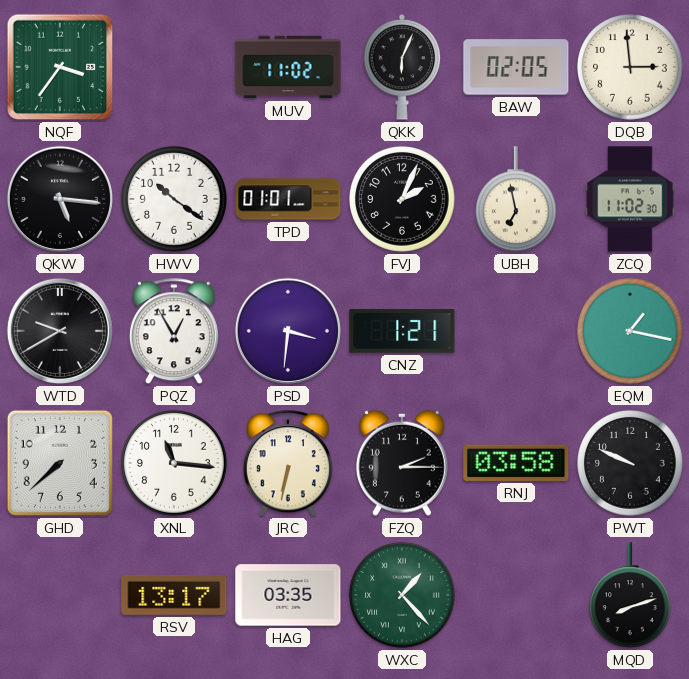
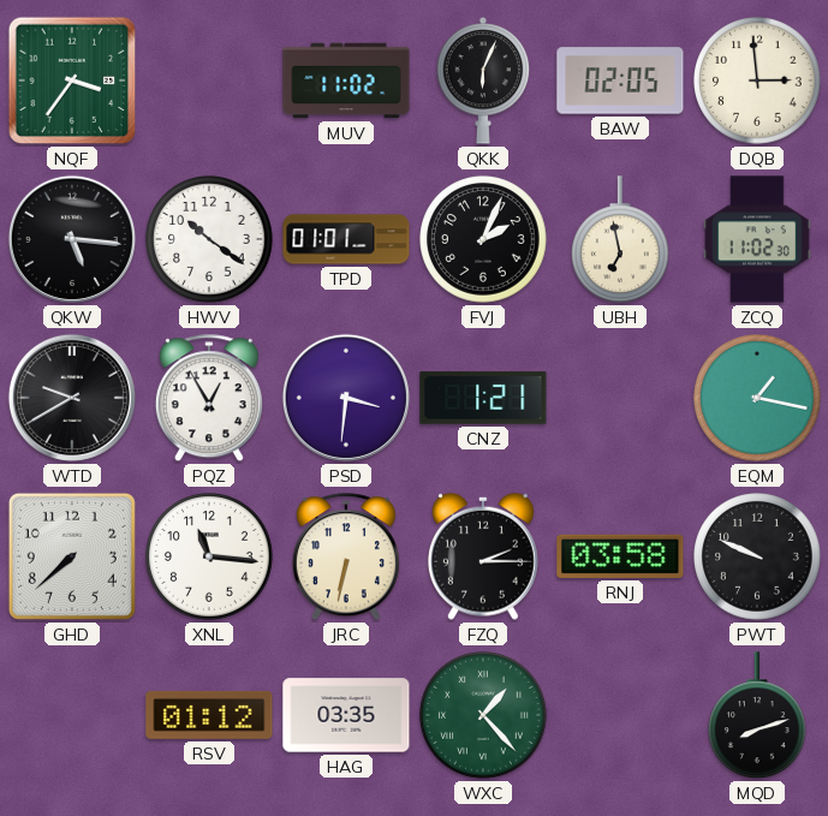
RSV: 13:17 -> 01:12
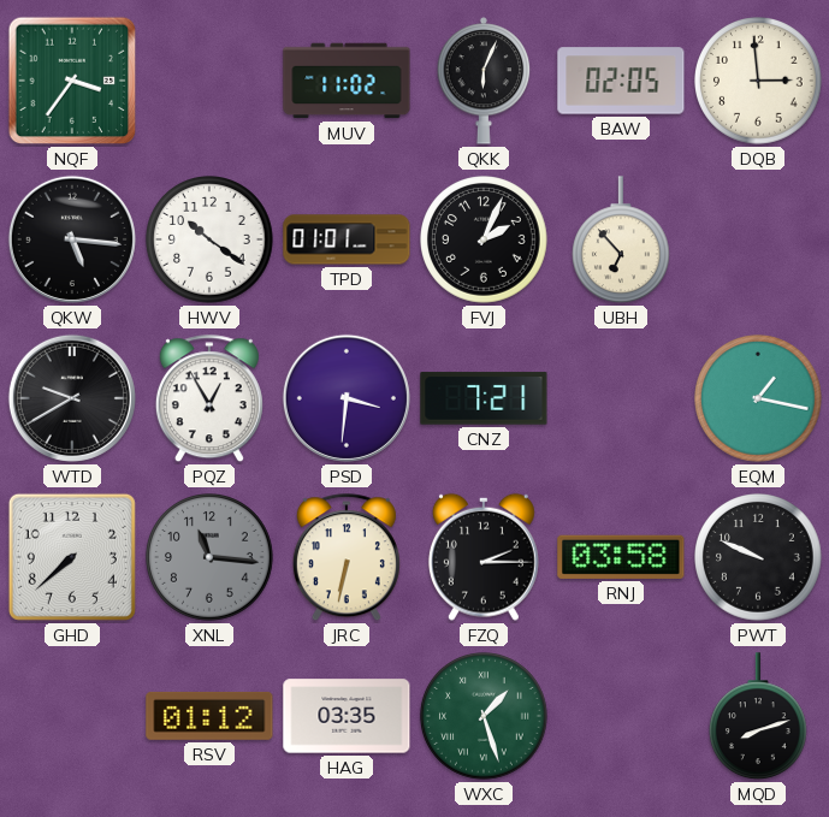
UBH: 6:58 -> 6:53
ZCQ: 11:02 -> none
CNZ: 1:21 -> 7:21
XNL dial: white -> grey
WXC: 1:23 -> 1:27
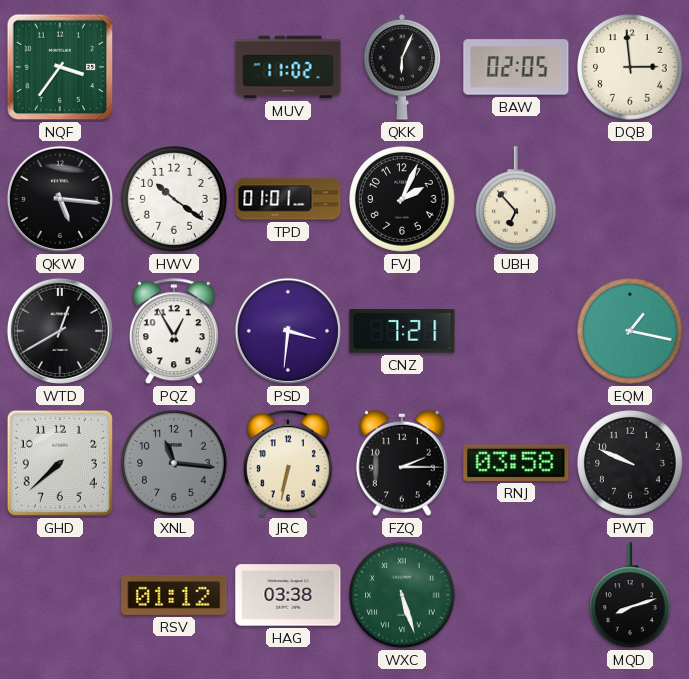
WTD: 9:40 -> 12:40
HAG: 03:35 -> 03:38
WXC: 1:27 -> 5:27
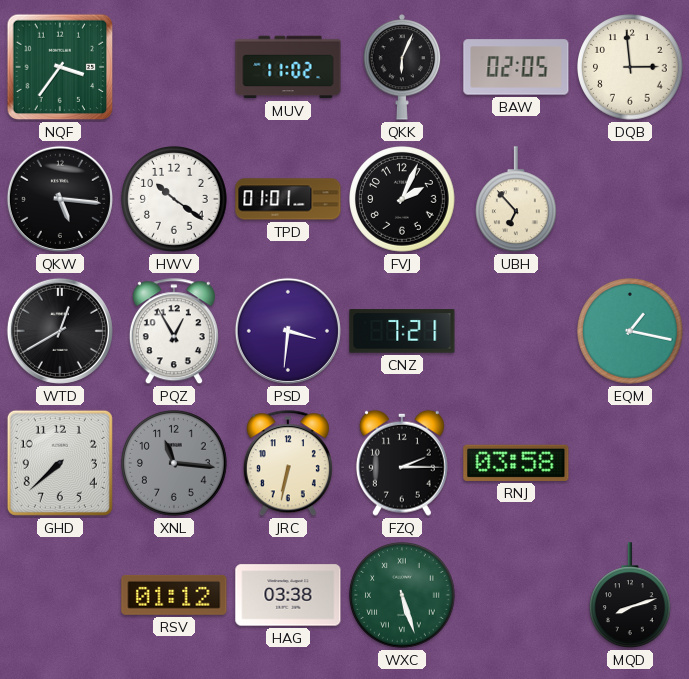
PWT: 9:49 -> none
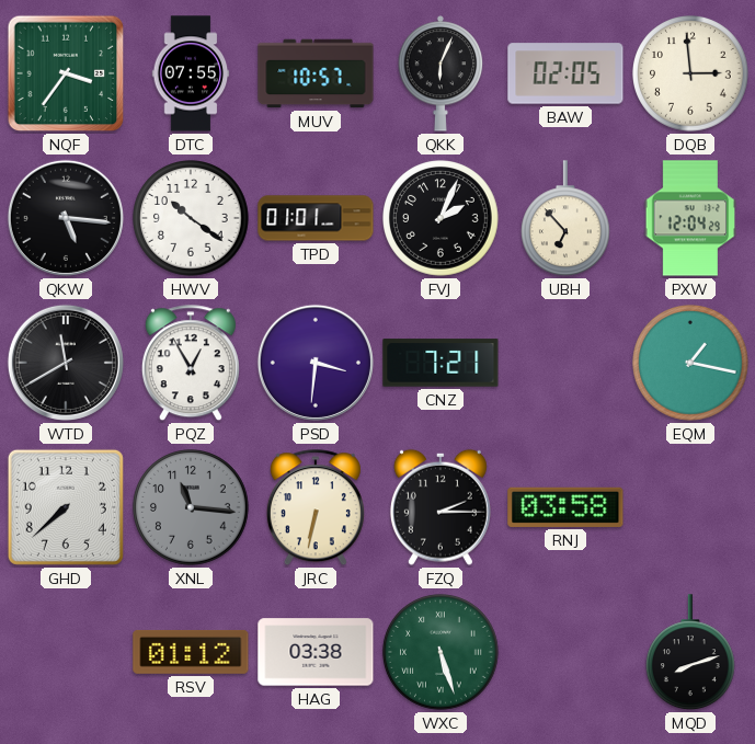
DTC: none -> 07:55
MUV: 11:02 -> 10:57
PXW: none -> 12:04
WTD: 12:40 -> 11:40
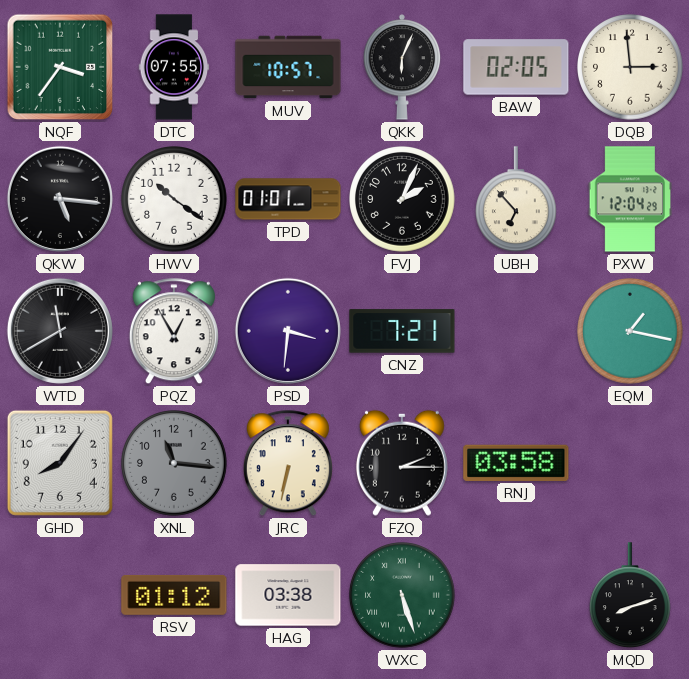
GHD: 7:38 -> 8:06
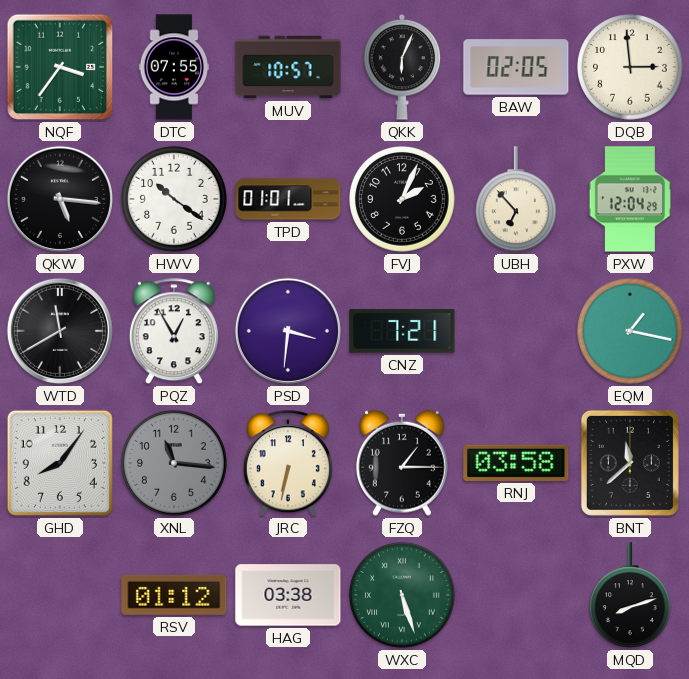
FZQ: 2:15 -> 1:15
BNT: none -> 11:38
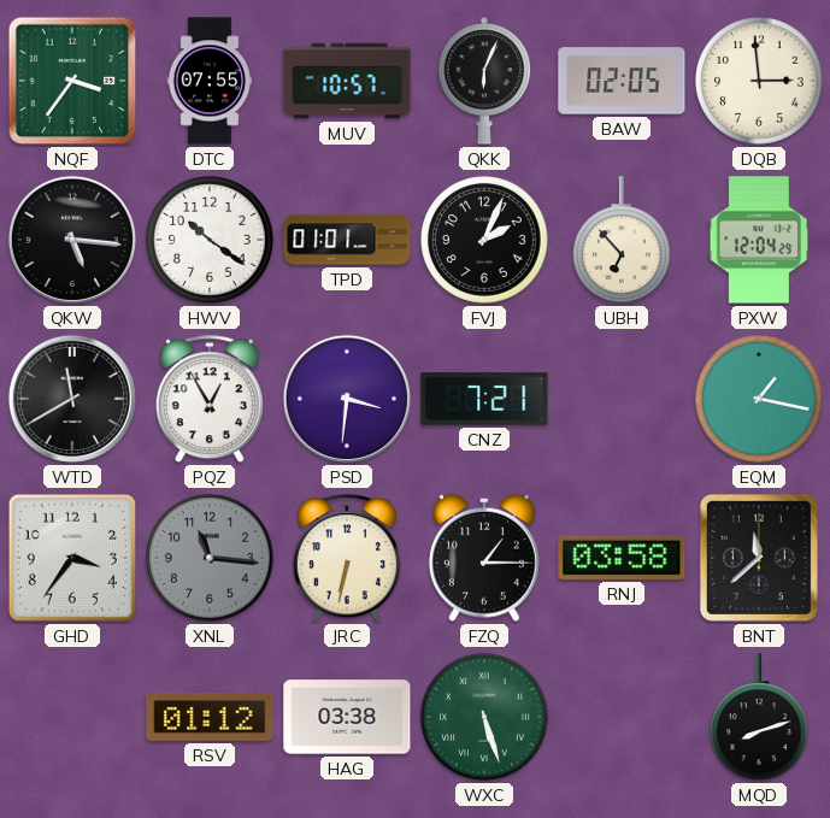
GHD: 8:06 -> 3:36
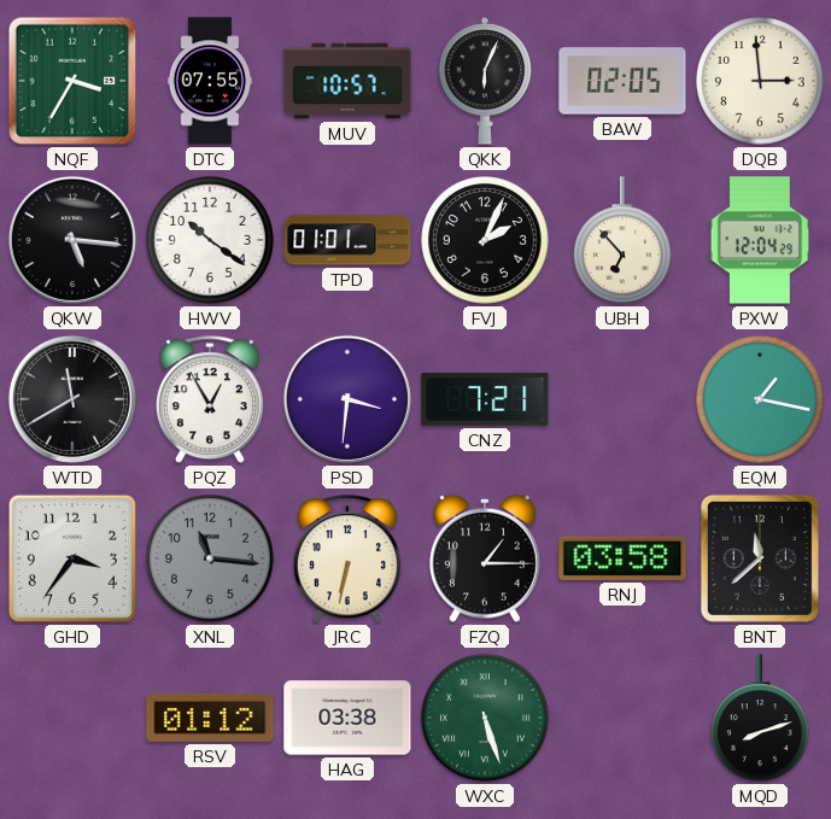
NQF: 3:36 -> 3:35
